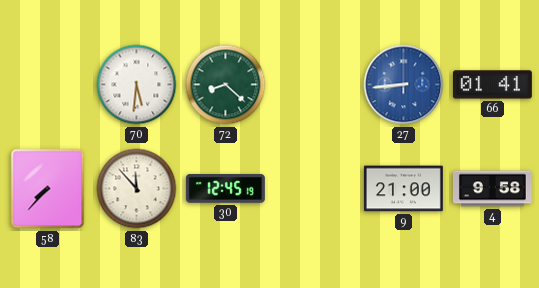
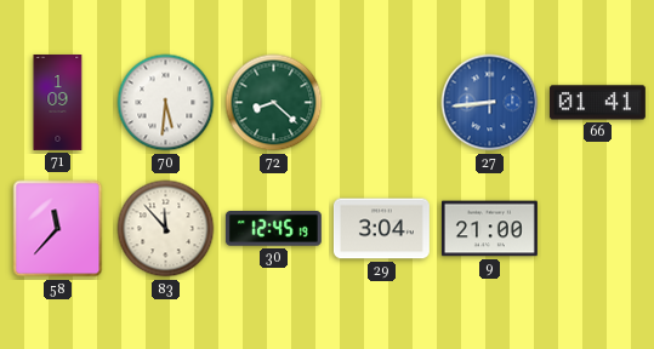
71: none -> 1:09
58: 7:37 -> 11:37
29: none -> 3:04
4: 9:58 -> none
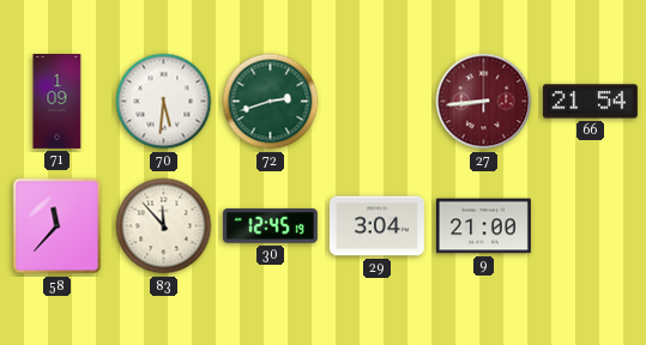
72: 8:22 -> 2:42
27 dial: blue -> burgundy
66: 01:41 -> 21:54
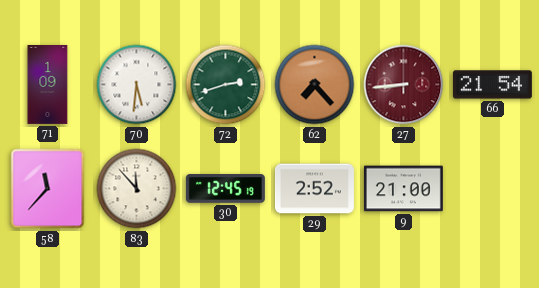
62: none -> 7:23
29: 3:04 -> 2:52
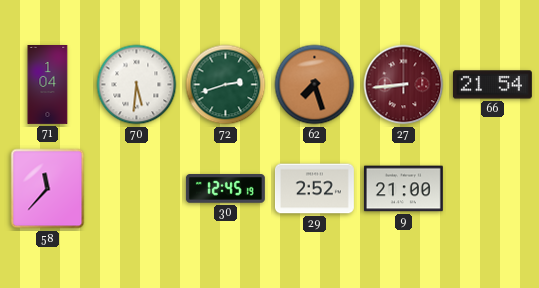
71: 1:09 -> 1:04
62: 7:23 -> 7:27
83: 11:53 -> none
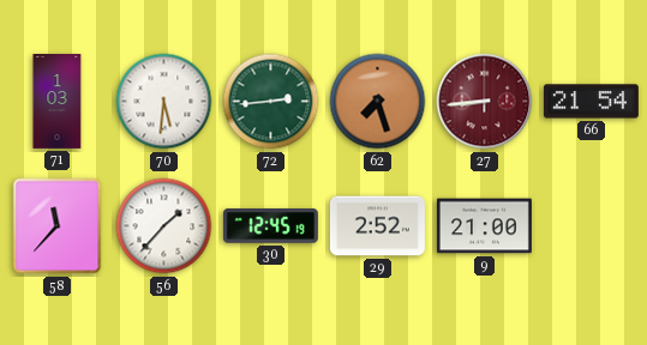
71: 1:04 -> 1:03
72: 2:42 -> 2:44
56: none -> 1:37
